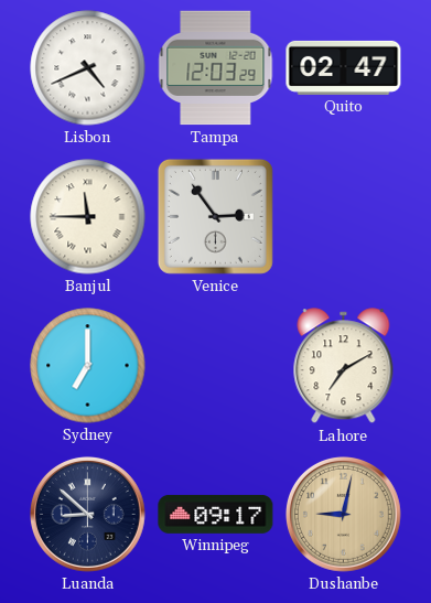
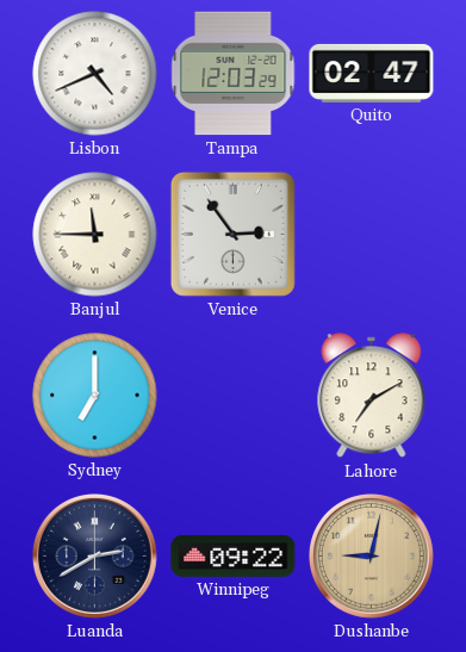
Luanda: 8:52 -> 2:40
Winnipeg: 09:17 -> 09:22
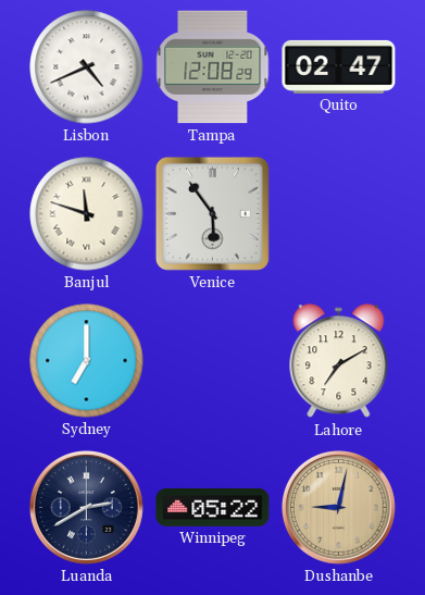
Tampa: 12:03 -> 12:08
Banjul: 11:45 -> 11:48
Venice: 2:54 -> 5:54
Winnipeg: 09:22 -> 05:22
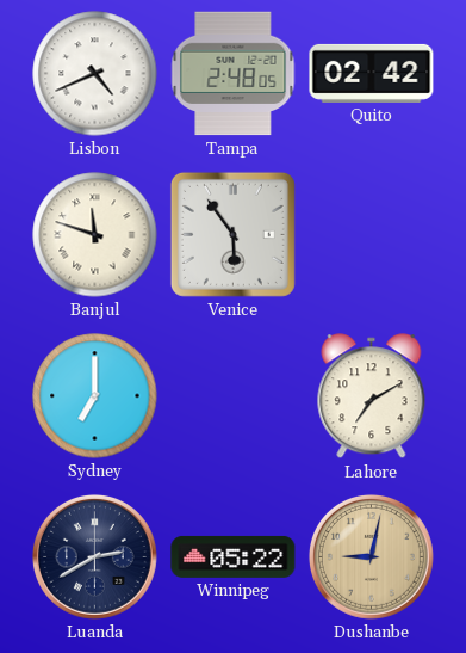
Tampa: 12:08 -> 2:48
Quito: 02:47 -> 02:42
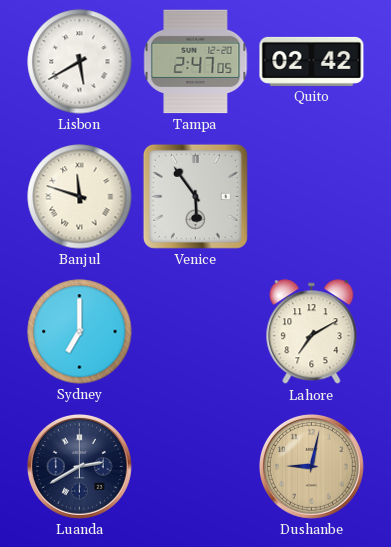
Lisbon: 4:41 -> 5:40
Tampa: 2:48 -> 2:47
Winnipeg: 05:22 -> none
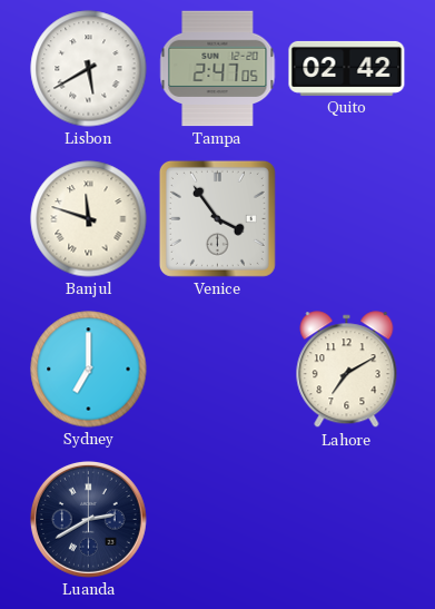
Venice: 5:54 -> 3:54
Dushanbe: 9:02 -> none
